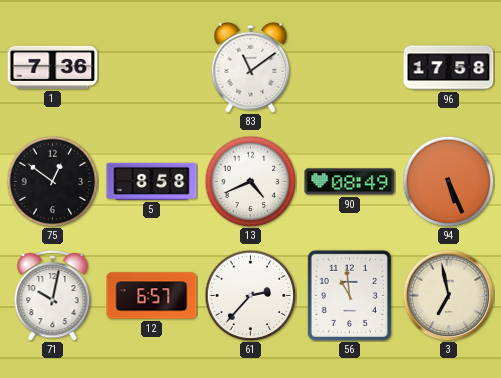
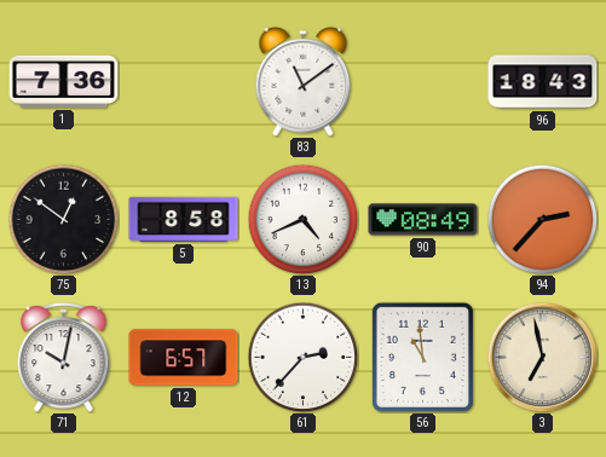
96: 17:58 -> 18:43
94: 5:26 -> 2:37
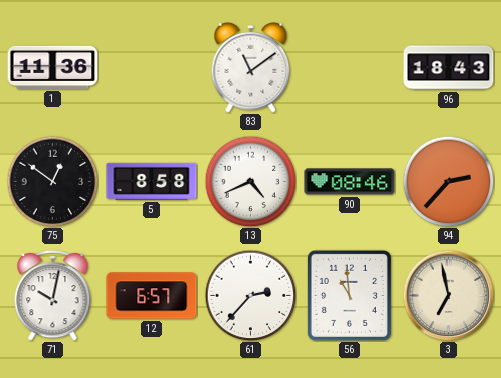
1: 7:36 -> 11:36
90: 08:49 -> 08:46
